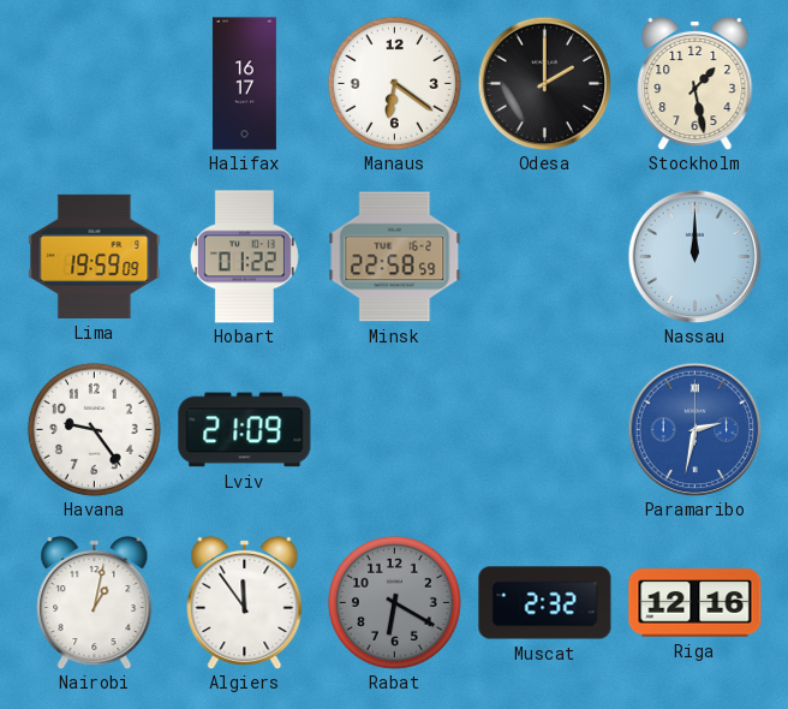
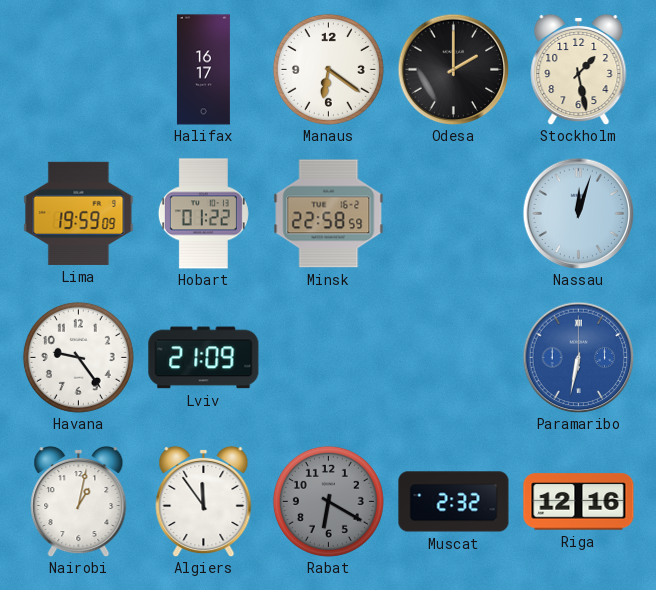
Nassau: 12:00 -> 12:03
Paramaribo: 2:32 -> 6:32
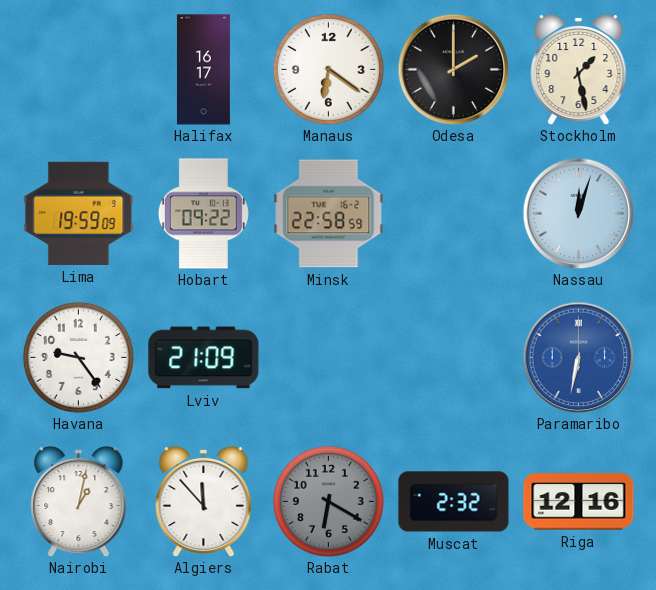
Hobart: 01:22 -> 09:22
Algiers: 11:54 -> 11:53
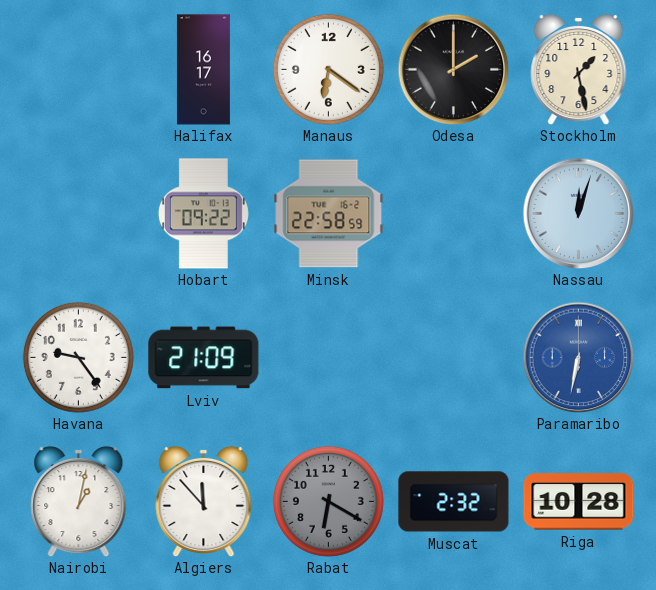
Lima: 19:59 -> none
Riga: 12:16 -> 10:28
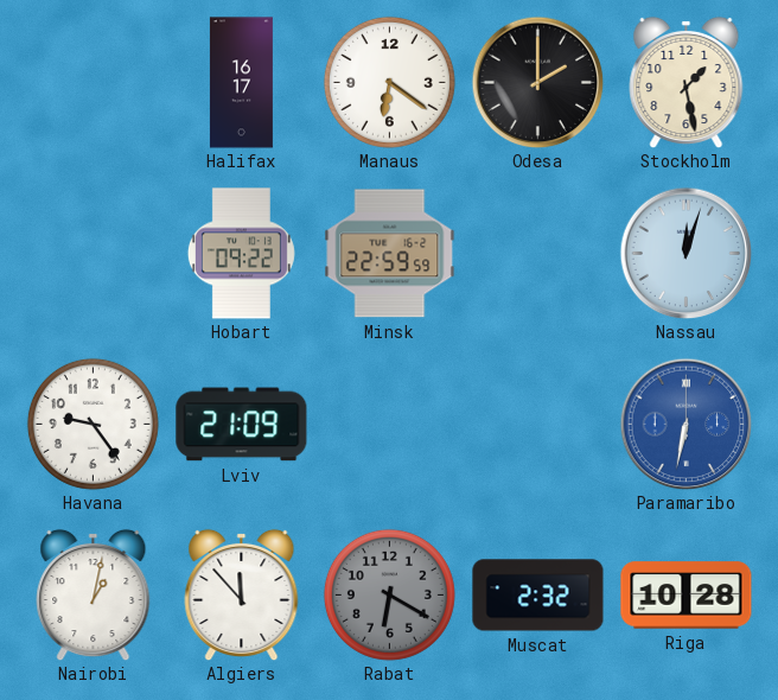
Minsk: 22:58 -> 22:59
